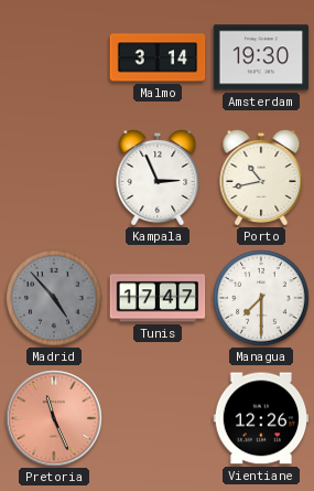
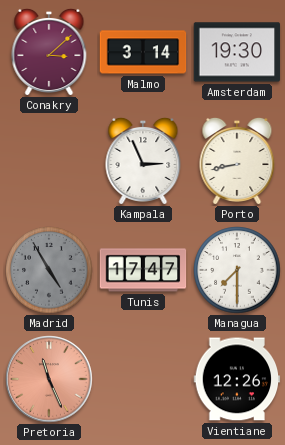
Conakry: none -> 3:08
Porto: 10:43 -> 8:43
Madrid: 4:53 -> 4:55
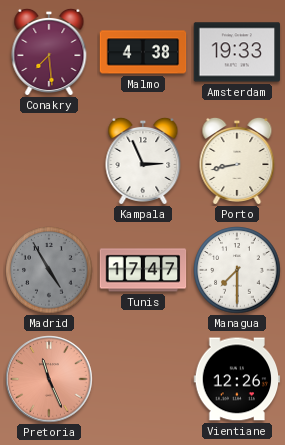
Conakry: 3:08 -> 7:29
Malmo: 3:14 -> 4:38
Amsterdam: 19:30 -> 19:33
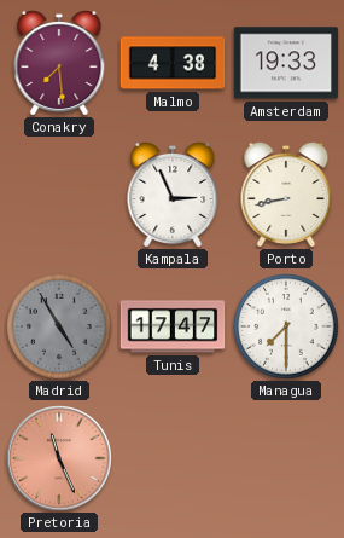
Vientiane: 12:26 -> none
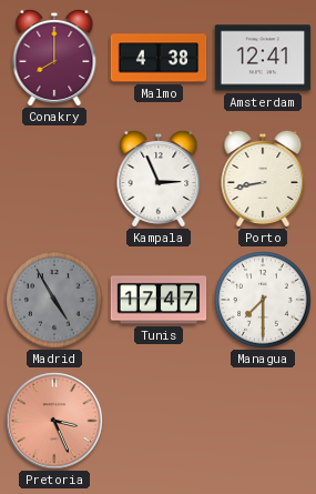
Conakry: 7:29 -> 8:00
Amsterdam: 19:33 -> 12:41
Pretoria: 11:26 -> 3:26
